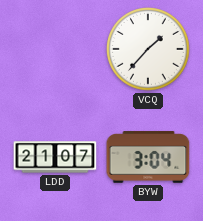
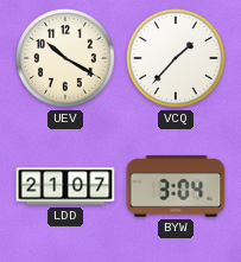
UEV: none -> 10:20
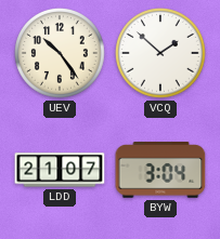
UEV: 10:20 -> 10:24
VCQ: 1:37 -> 1:52
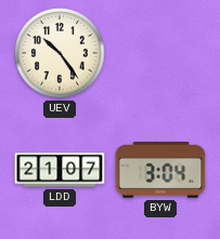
VCQ: 1:52 -> none
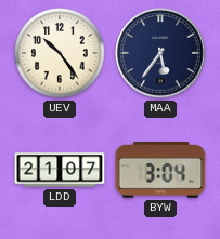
MAA: none -> 5:36
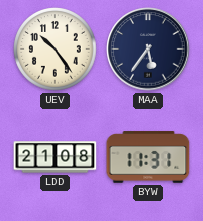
LDD: 21:07 -> 21:08
BYW: 3:04 -> 11:31
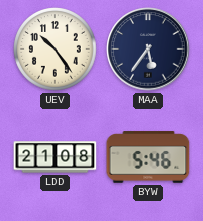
BYW: 11:31 -> 5:46
